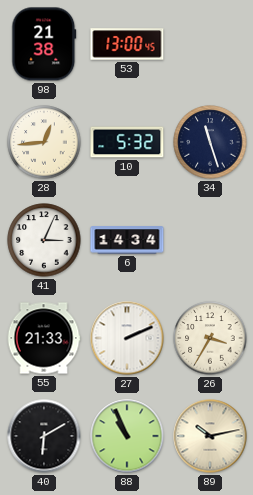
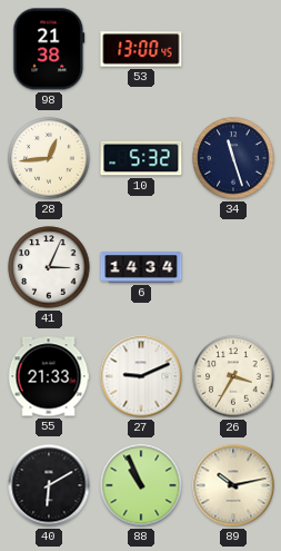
27: 2:11 -> 9:11
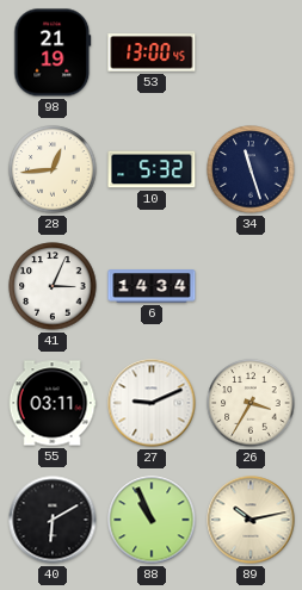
98: 21:38 -> 21:19
55: 21:33 -> 03:11
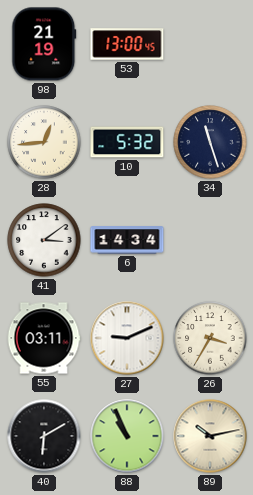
41: 3:04 -> 3:09
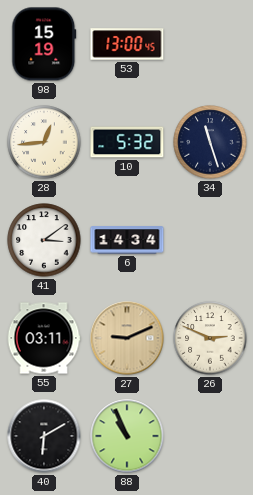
98: 21:19 -> 15:19
27 dial: white -> champagne
26: 3:35 -> 2:49
89: 10:13 -> none
